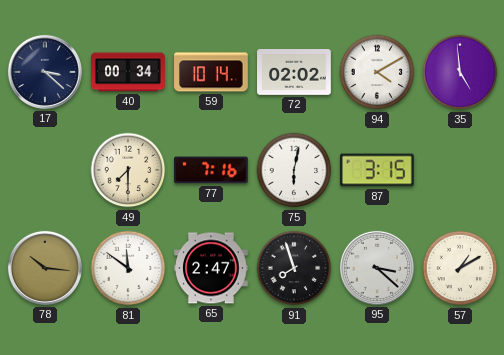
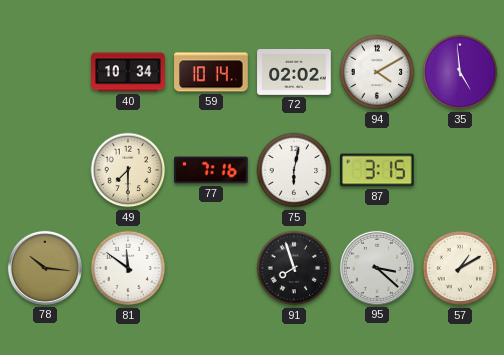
17: 3:22 -> none
40: 00:34 -> 10:34
65: 2:47 -> none
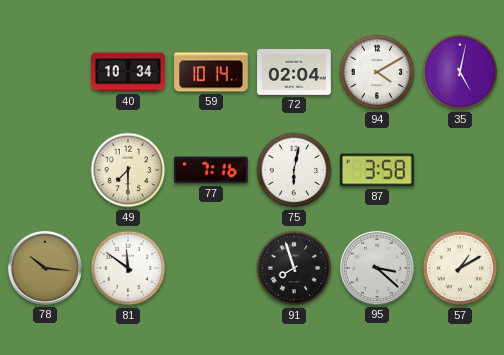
72: 02:02 -> 02:04
35: 4:59 -> 5:02
87: 3:15 -> 3:58
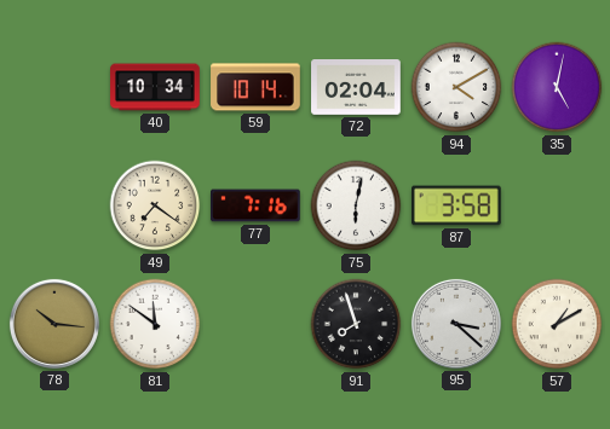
49: 7:30 -> 7:21
